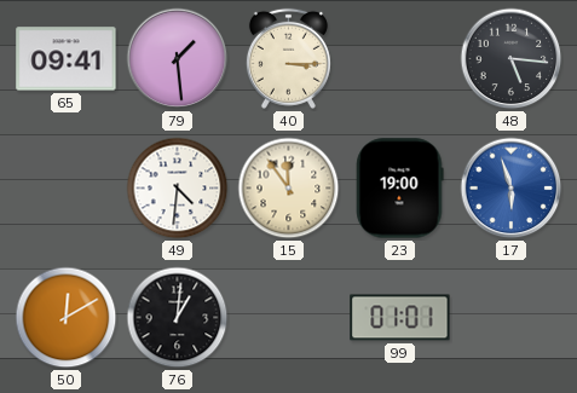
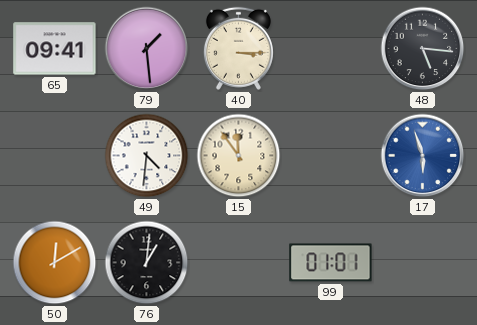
23: 19:00 -> none
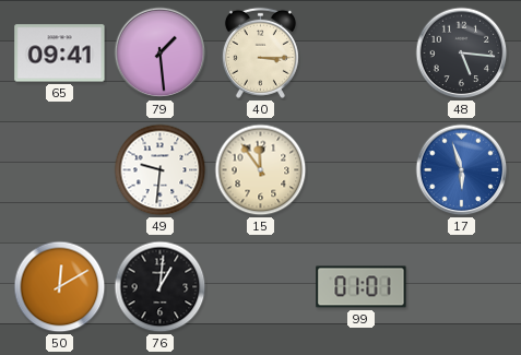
49: 4:31 -> 9:31
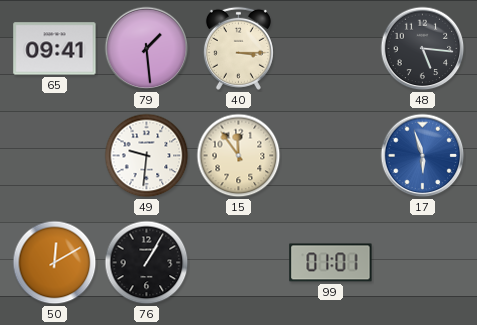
76: 1:01 -> 1:05
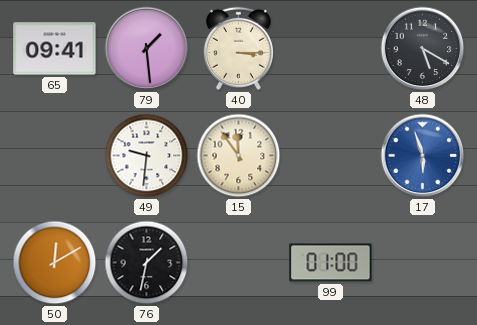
48: 5:16 -> 5:20
76: 1:05 -> 1:32
99: 01:01 -> 01:00
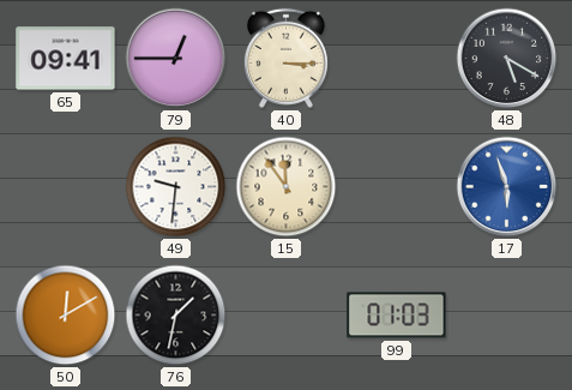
79: 1:29 -> 12:45
99: 01:00 -> 01:03
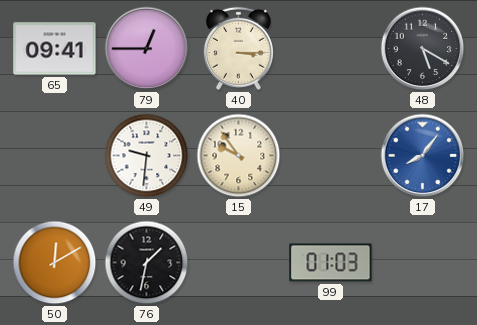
15: 11:54 -> 9:54
17: 5:57 -> 8:06
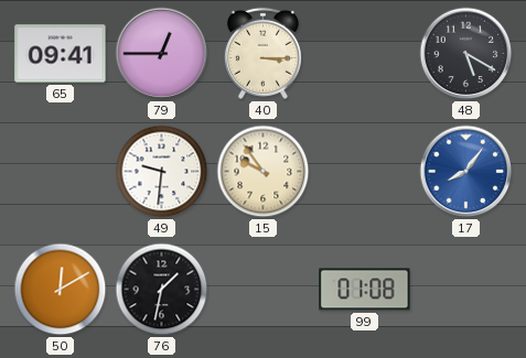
99: 01:03 -> 01:08
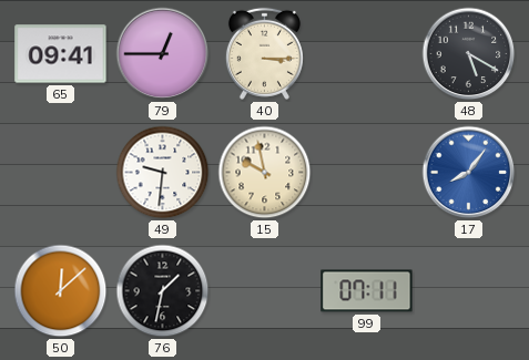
15: 9:54 -> 9:58
50: 12:10 -> 12:08
99: 01:08 -> 07:11
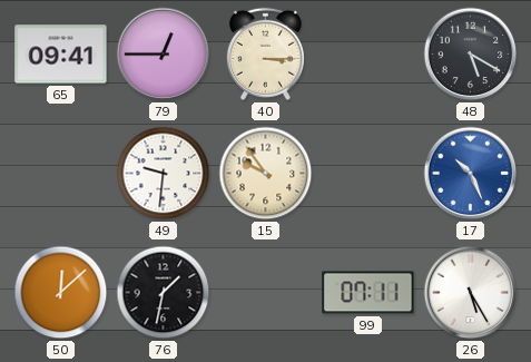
15: 9:58 -> 9:54
17: 8:06 -> 10:26
26: none -> 5:25
